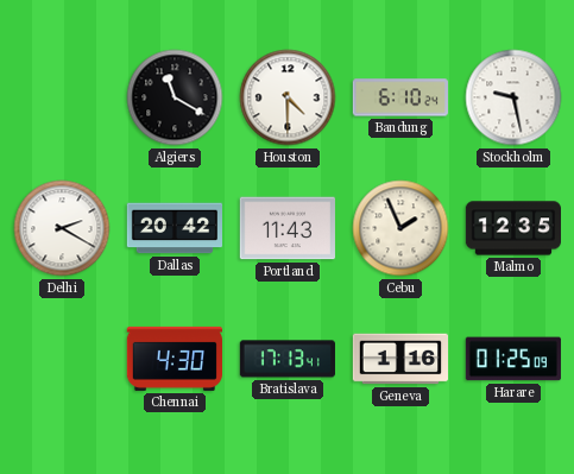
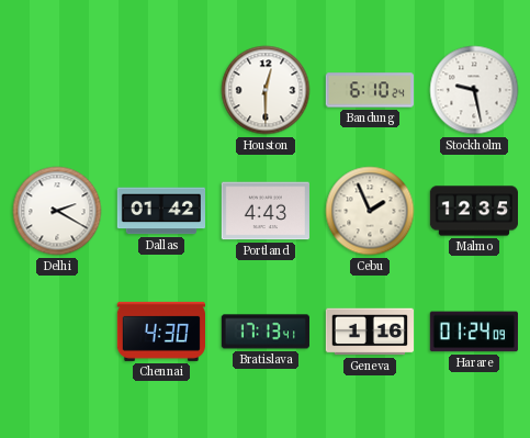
Algiers: 11:20 -> none
Houston: 4:30 -> 12:30
Dallas: 20:42 -> 01:42
Portland: 11:43 -> 4:43
Harare: 01:25 -> 01:24
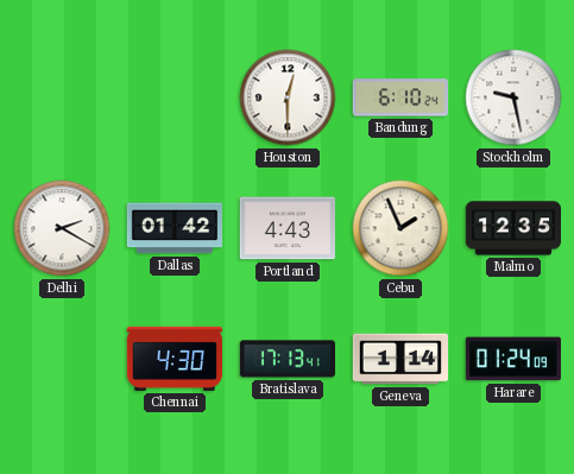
Geneva: 1:16 -> 1:14
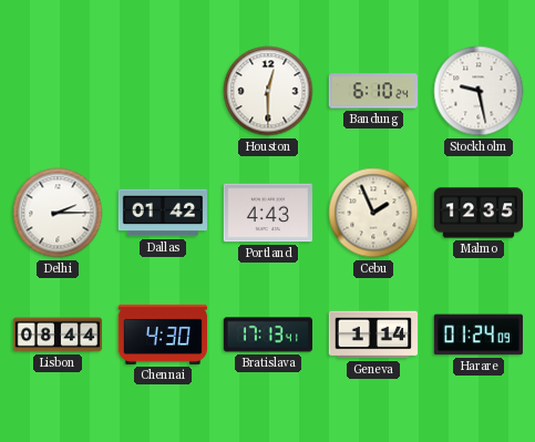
Delhi: 2:20 -> 2:15
Lisbon: none -> 08:44
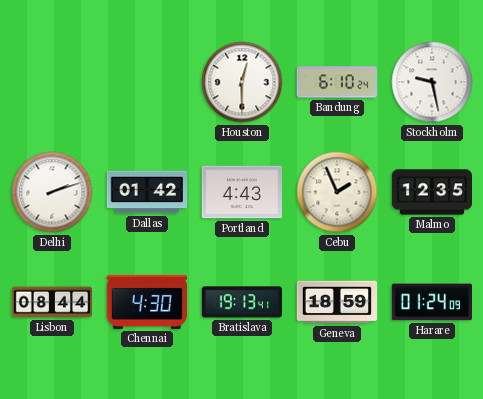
Delhi: 2:15 -> 2:12
Bratislava: 17:13 -> 19:13
Geneva: 1:14 -> 18:59
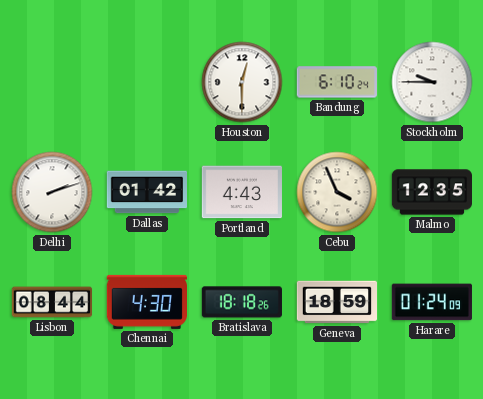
Stockholm: 9:28 -> 9:45
Cebu: 1:56 -> 3:56
Bratislava: 19:13 -> 18:18
